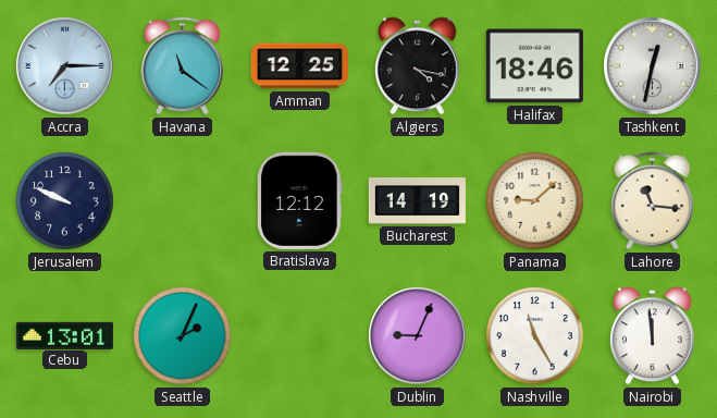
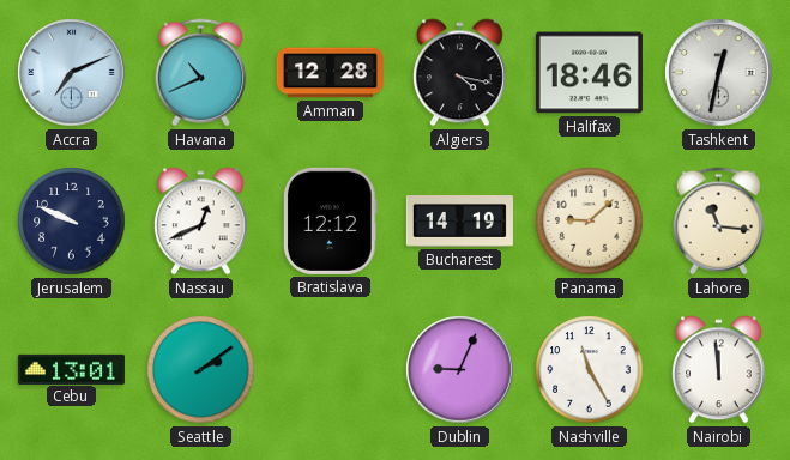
Accra: 7:15 -> 7:11
Havana: 11:21 -> 10:41
Amman: 12:25 -> 12:28
Nassau: none -> 12:41
Seattle: 2:04 -> 2:09
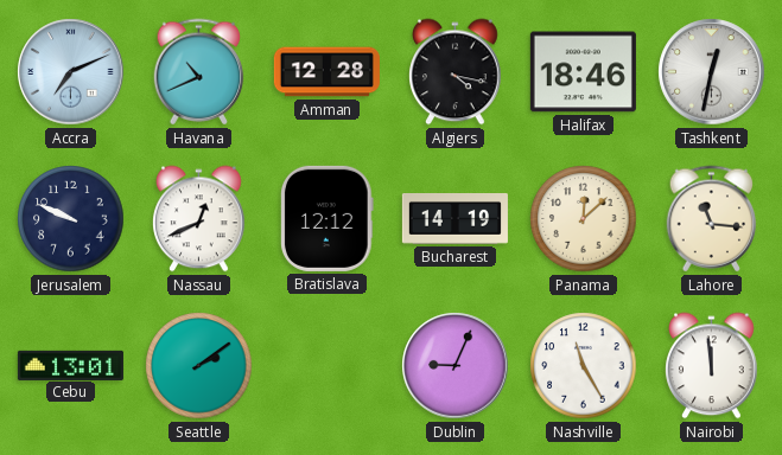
Panama: 9:08 -> 12:08
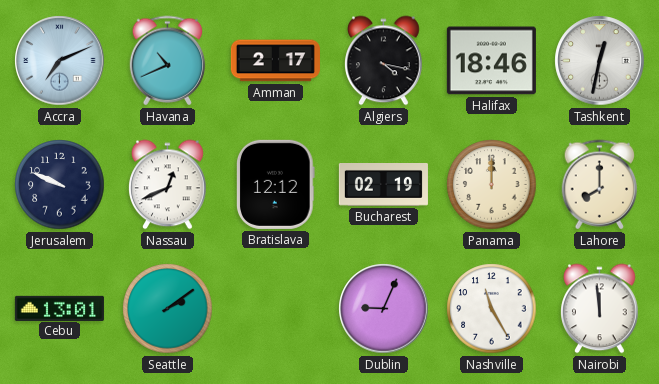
Amman: 12:28 -> 2:17
Bucharest: 14:19 -> 02:19
Panama: 12:08 -> 12:00
Lahore: 11:16 -> 8:00
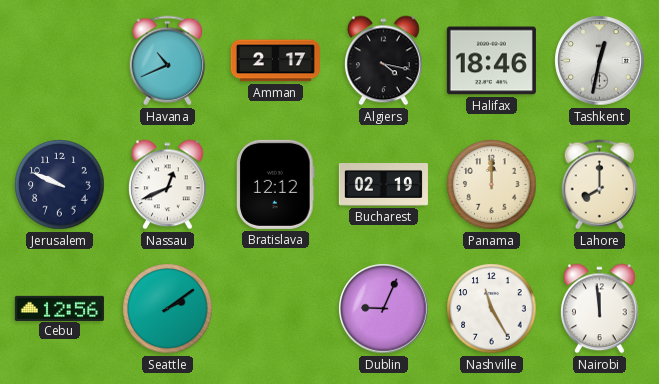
Accra: 7:11 -> none
Cebu: 13:01 -> 12:56
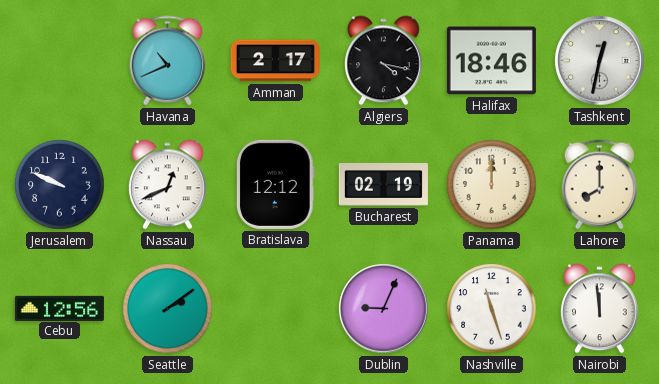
Nashville: 11:25 -> 11:27
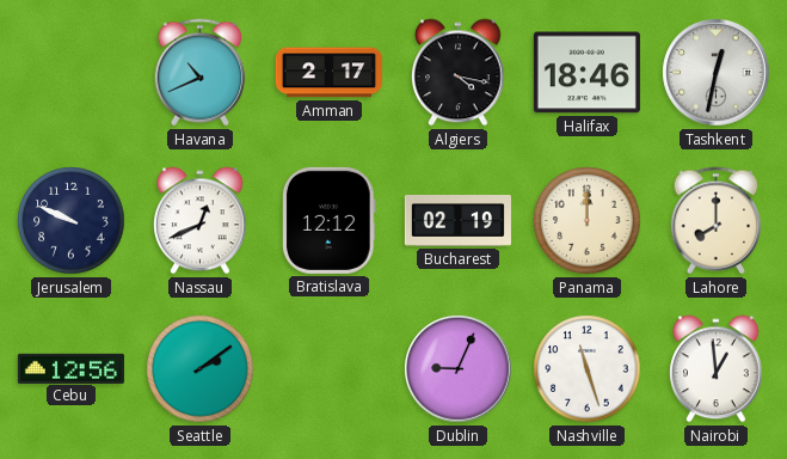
Nairobi: 11:59 -> 12:59
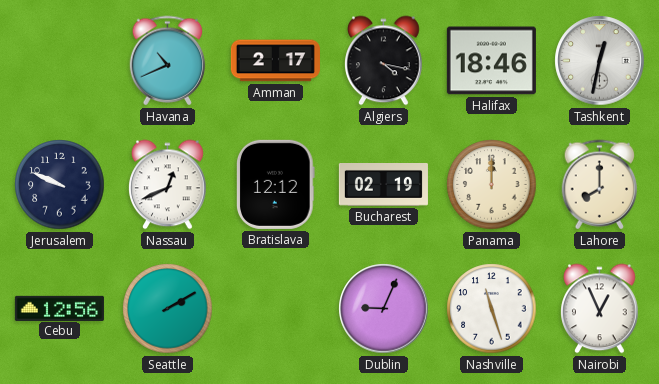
Seattle: 2:09 -> 2:10
Nairobi: 12:59 -> 12:56
